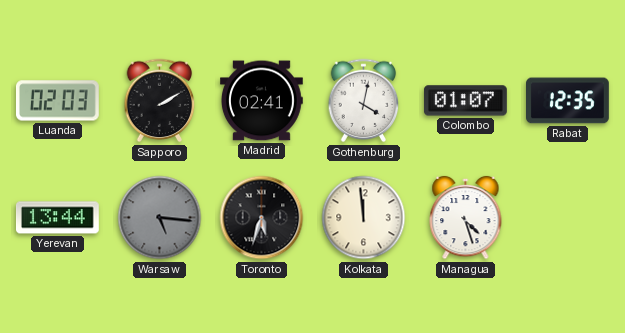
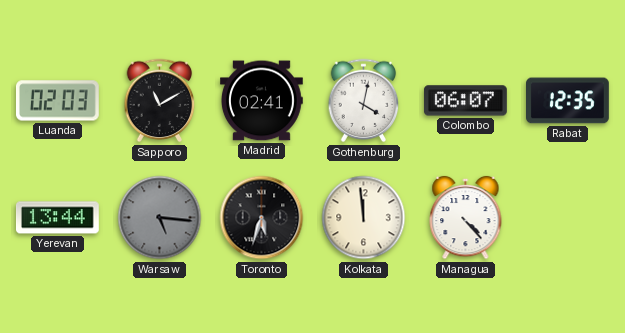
Sapporo: 2:10 -> 11:10
Colombo: 01:07 -> 06:07
Managua: 4:27 -> 4:23
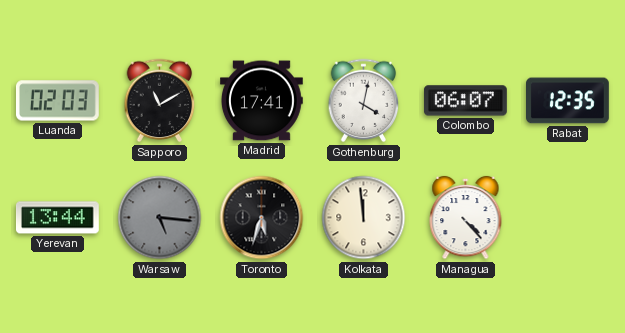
Madrid: 02:41 -> 17:41
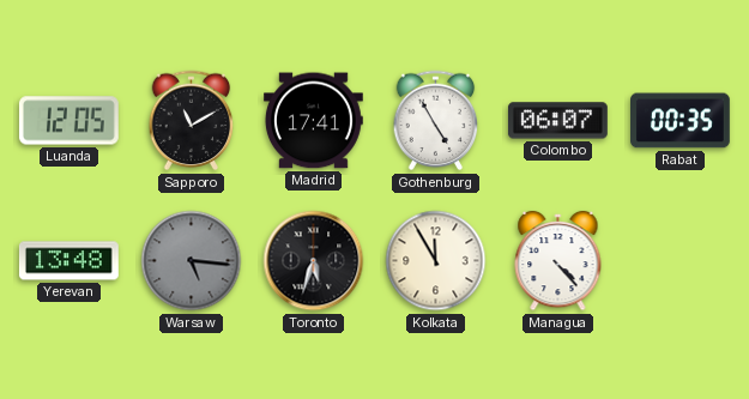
Luanda: 02:03 -> 12:05
Gothenburg: 4:02 -> 4:55
Rabat: 12:35 -> 00:35
Yerevan: 13:44 -> 13:48
Kolkata: 11:59 -> 11:55
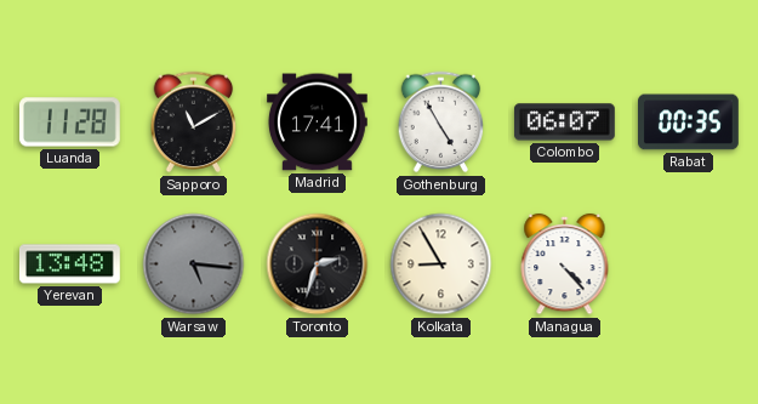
Luanda: 12:05 -> 11:28
Toronto: 5:33 -> 2:33
Kolkata: 11:55 -> 8:55
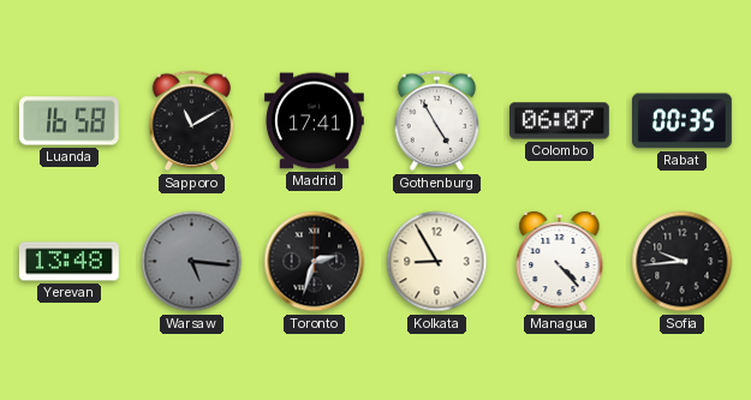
Luanda: 11:28 -> 16:58
Sofia: none -> 9:44
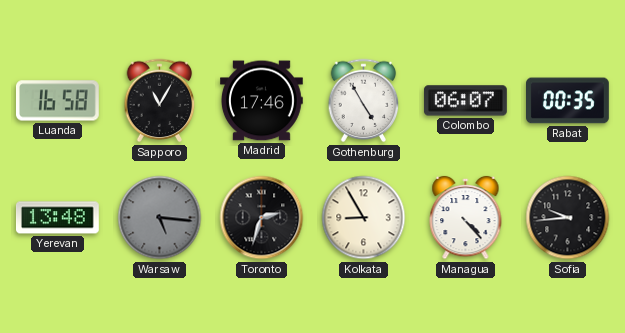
Sapporo: 11:10 -> 11:05
Madrid: 17:41 -> 17:46
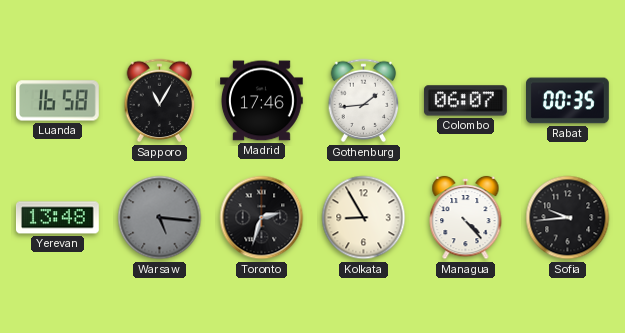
Gothenburg: 4:55 -> 1:44
